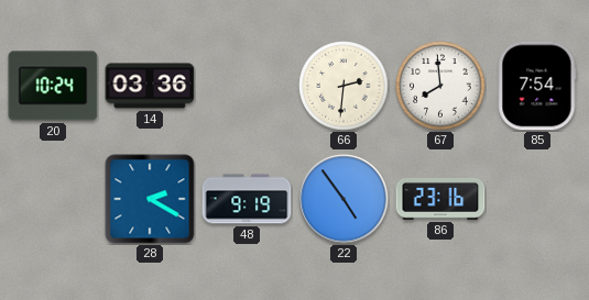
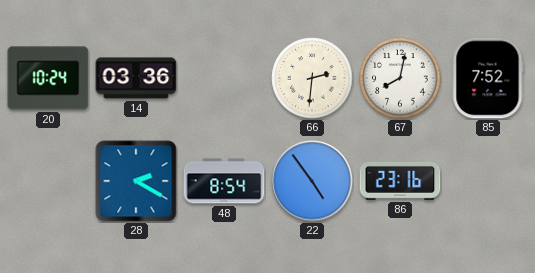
67: 7:59 -> 8:02
85: 7:54 -> 7:52
48: 9:19 -> 8:54
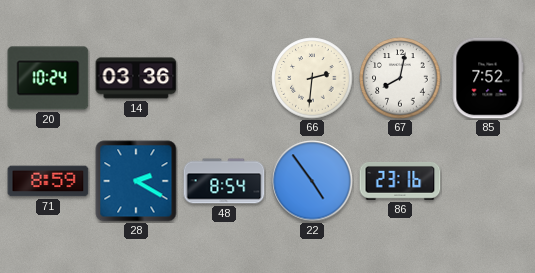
71: none -> 8:59
